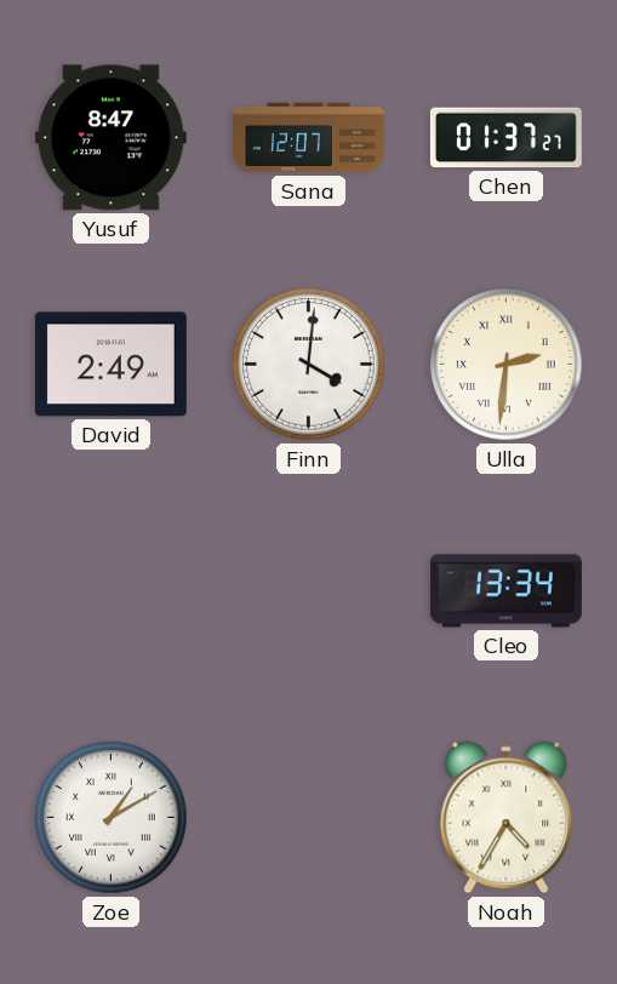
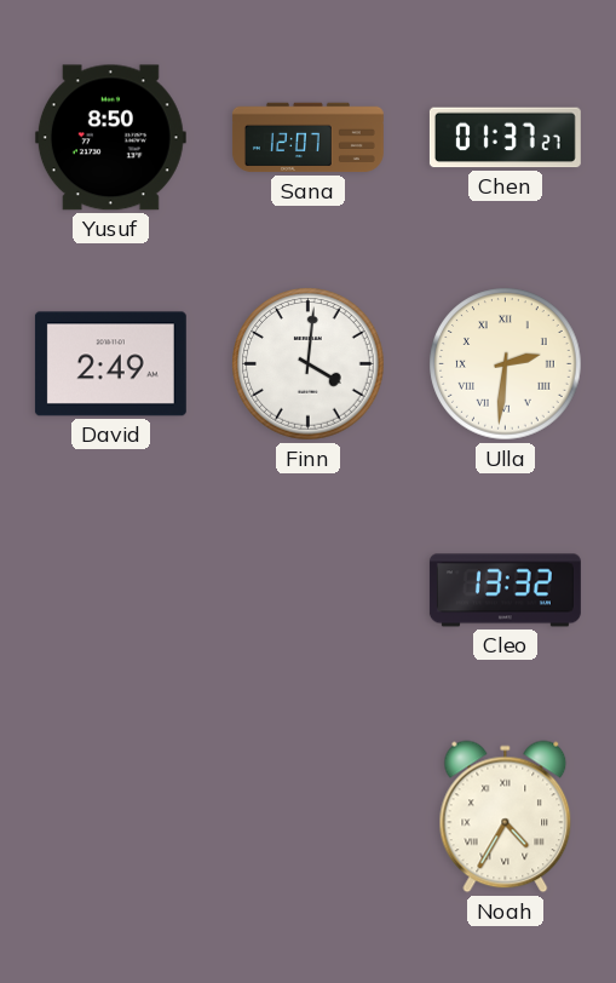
Yusuf: 8:47 -> 8:50
Cleo: 13:34 -> 13:32
Zoe: 1:10 -> none
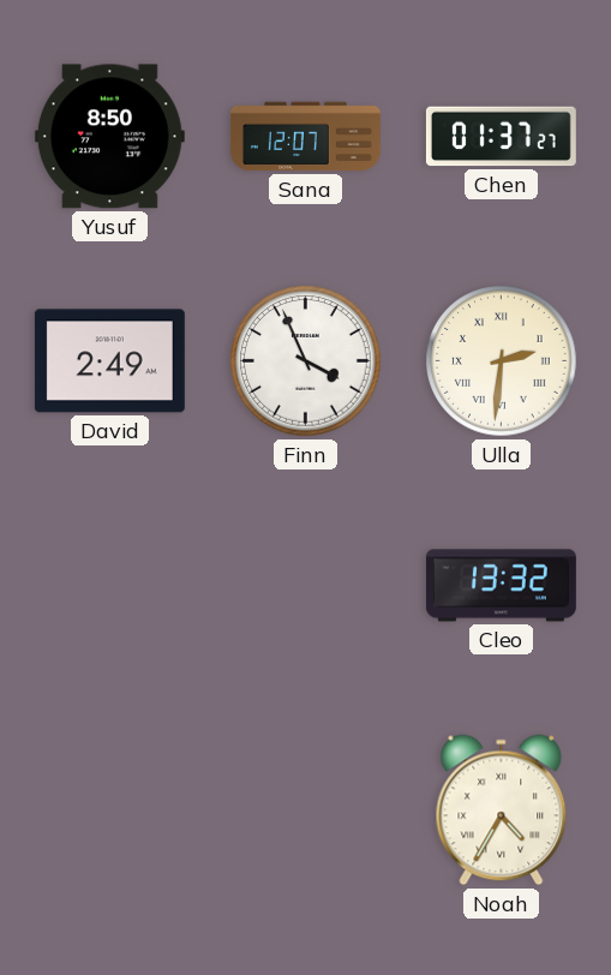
Finn: 4:01 -> 3:56
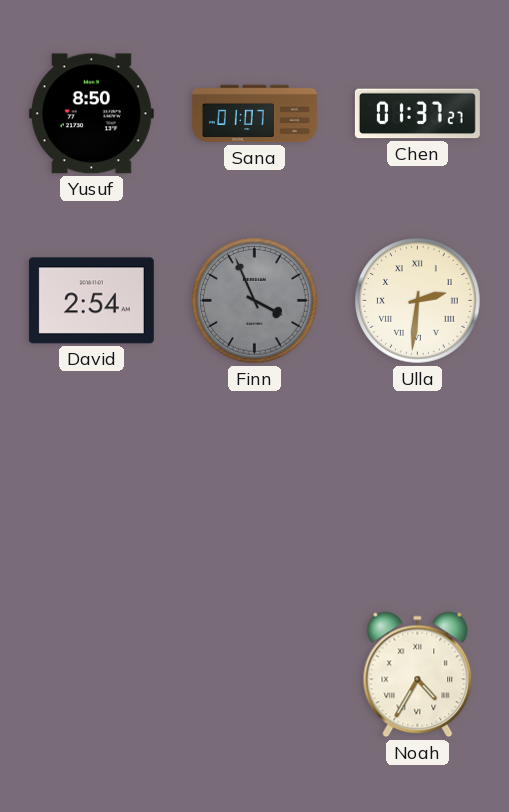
Sana: 12:07 -> 01:07
David: 2:49 -> 2:54
Finn dial: white -> grey
Cleo: 13:32 -> none
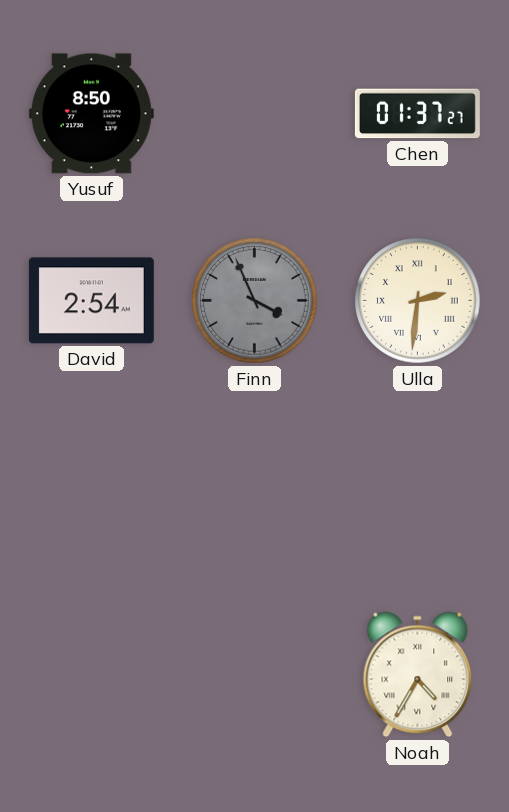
Sana: 01:07 -> none
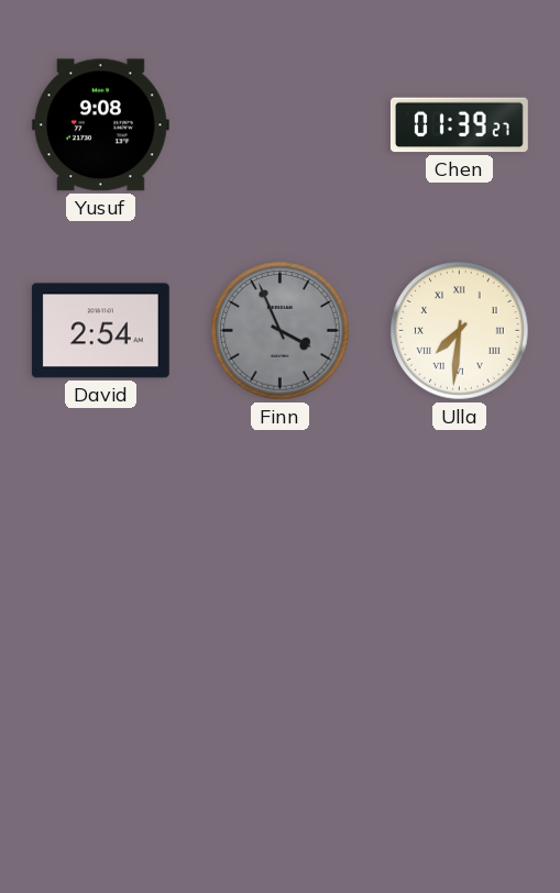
Yusuf: 8:50 -> 9:08
Chen: 01:37 -> 01:39
Ulla: 2:31 -> 7:31
Noah: 4:35 -> none
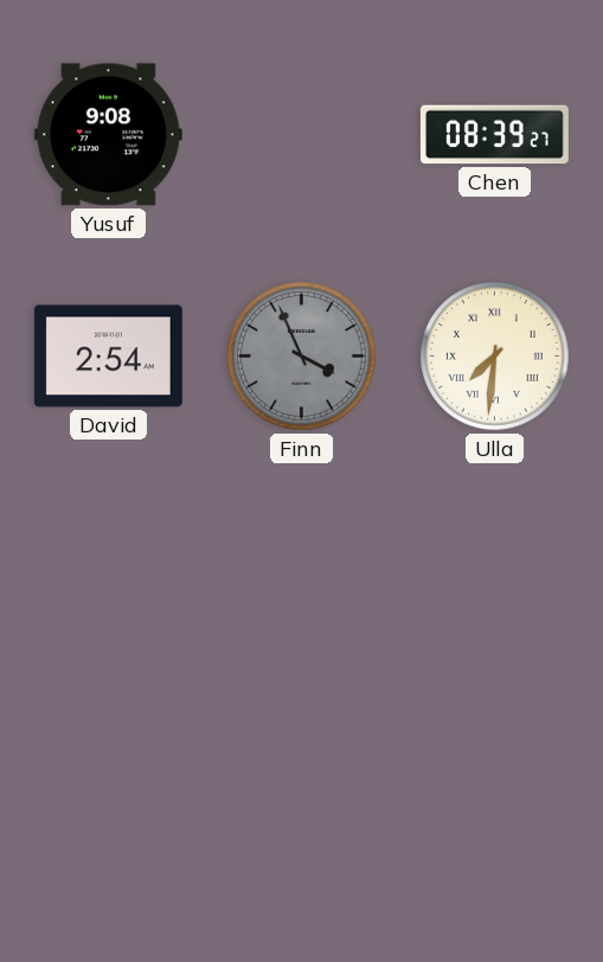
Chen: 01:39 -> 08:39
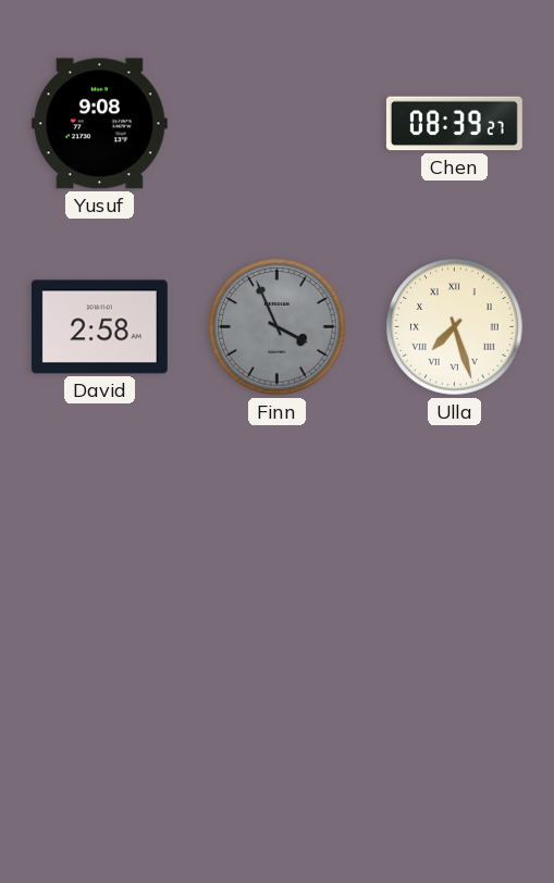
David: 2:54 -> 2:58
Ulla: 7:31 -> 7:27
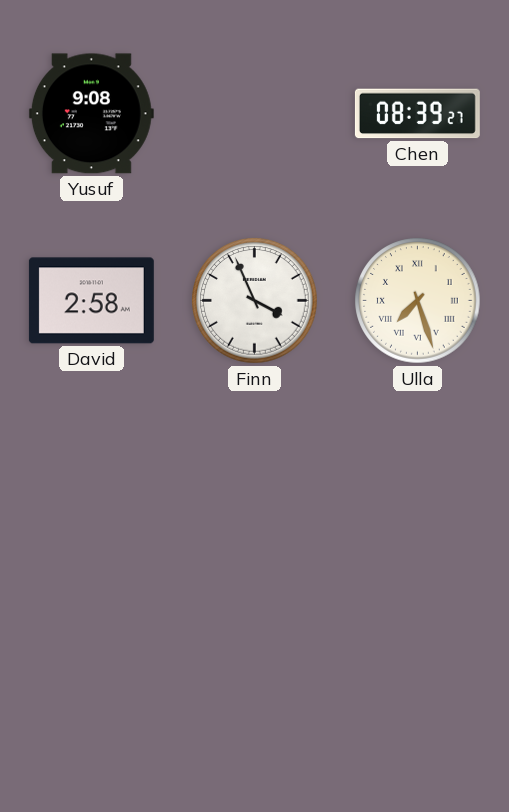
Finn dial: grey -> white
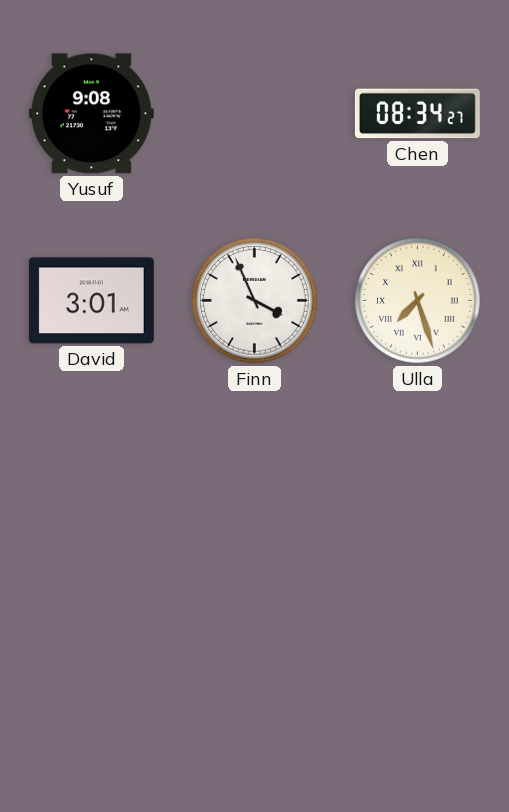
Chen: 08:39 -> 08:34
David: 2:58 -> 3:01
